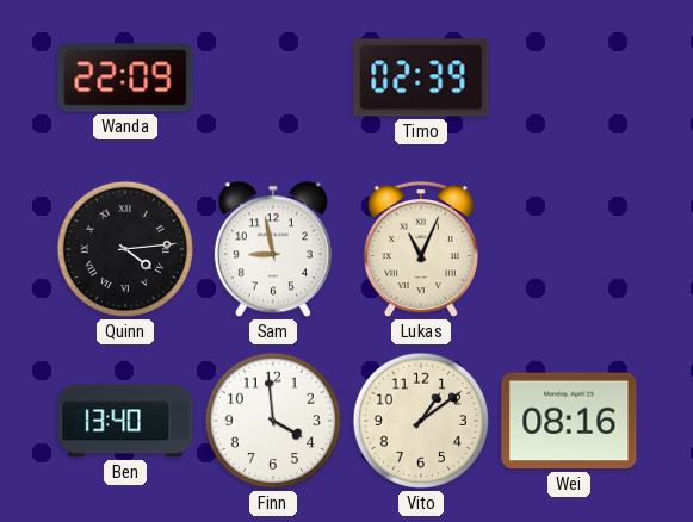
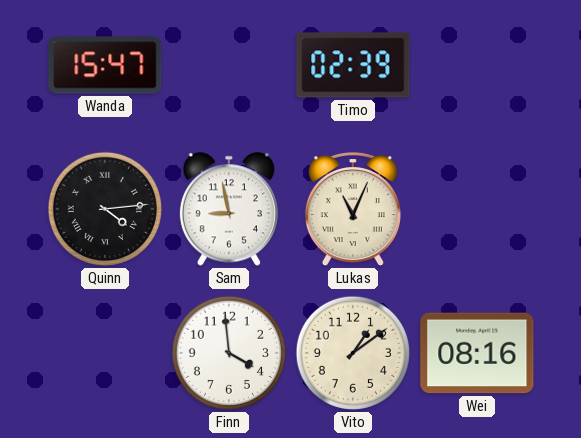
Wanda: 22:09 -> 15:47
Ben: 13:40 -> none
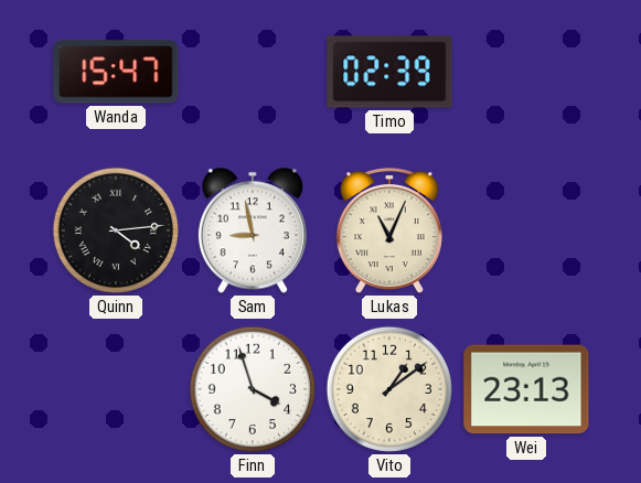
Finn: 3:59 -> 3:57
Wei: 08:16 -> 23:13
